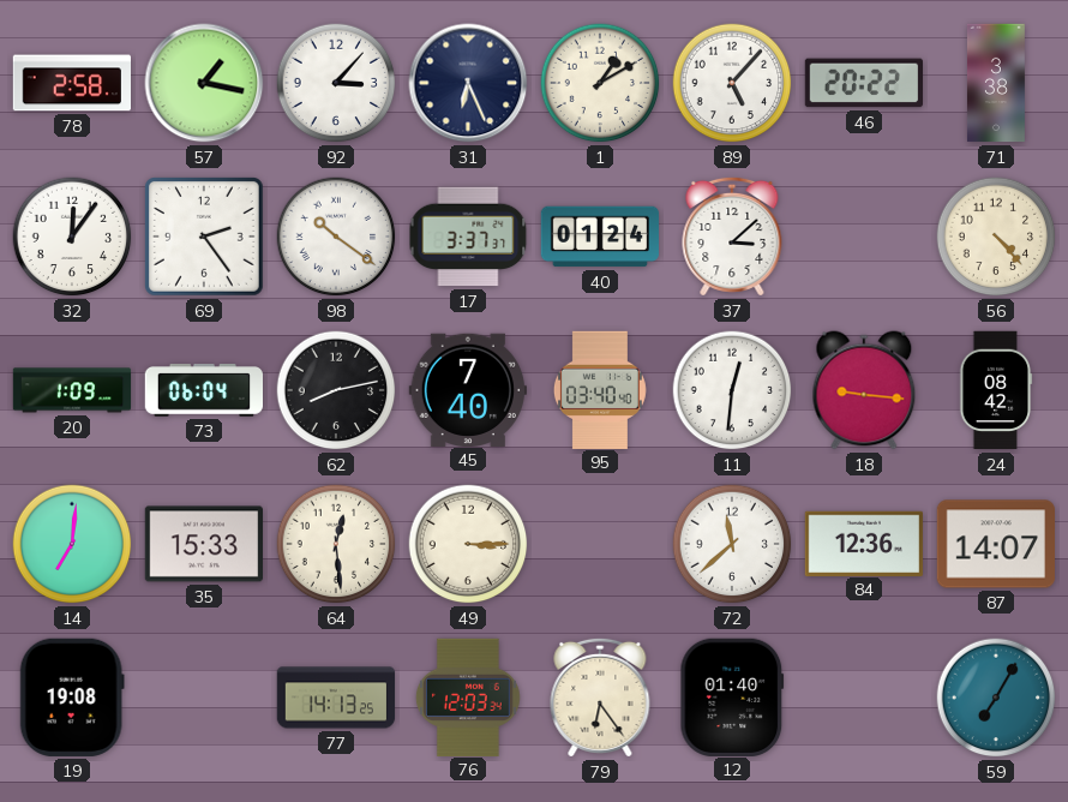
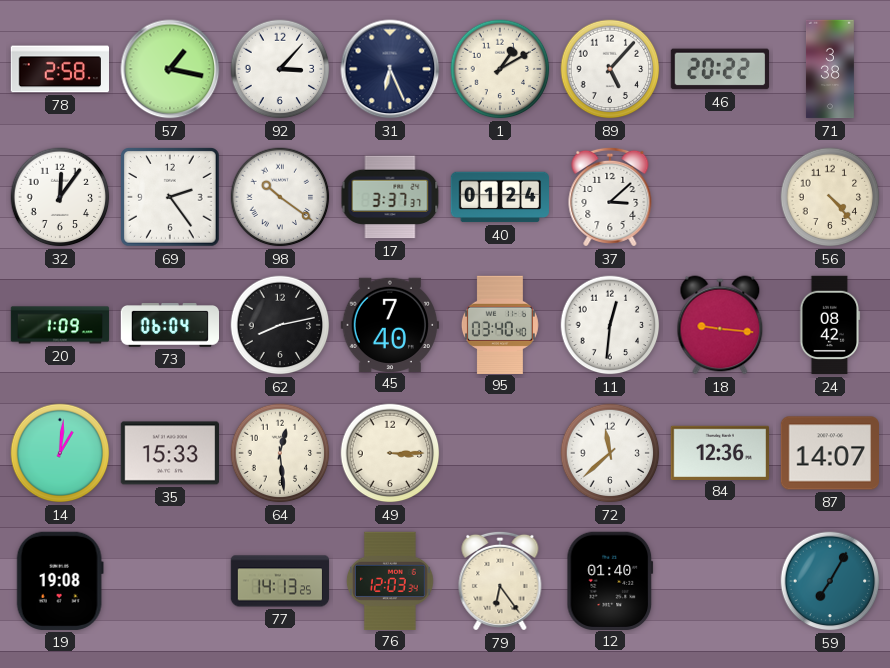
14: 7:01 -> 1:01
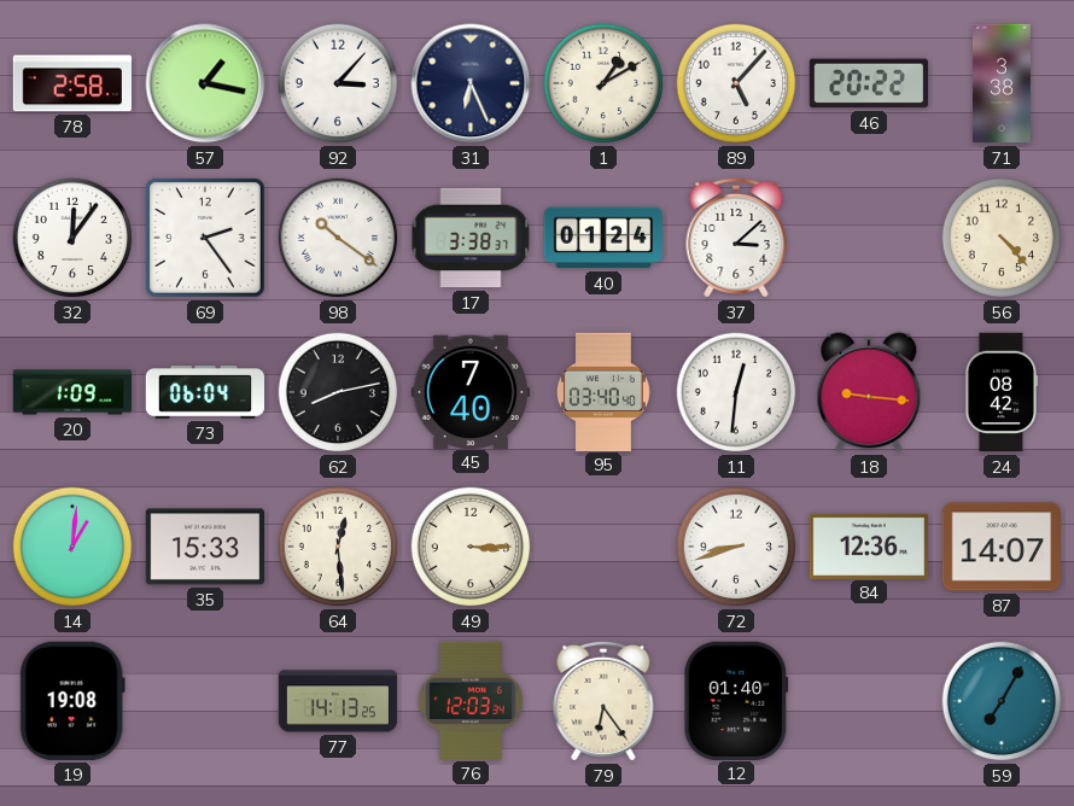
17: 3:37 -> 3:38
72: 11:38 -> 8:42
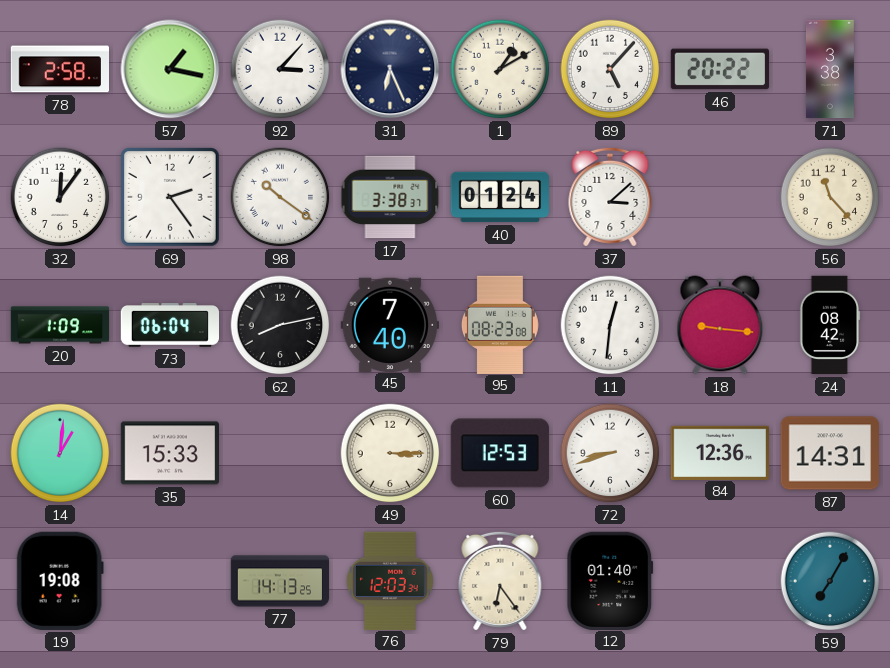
56: 4:23 -> 11:23
95: 03:40 -> 08:23
64: 12:29 -> none
60: none -> 12:53
87: 14:07 -> 14:31
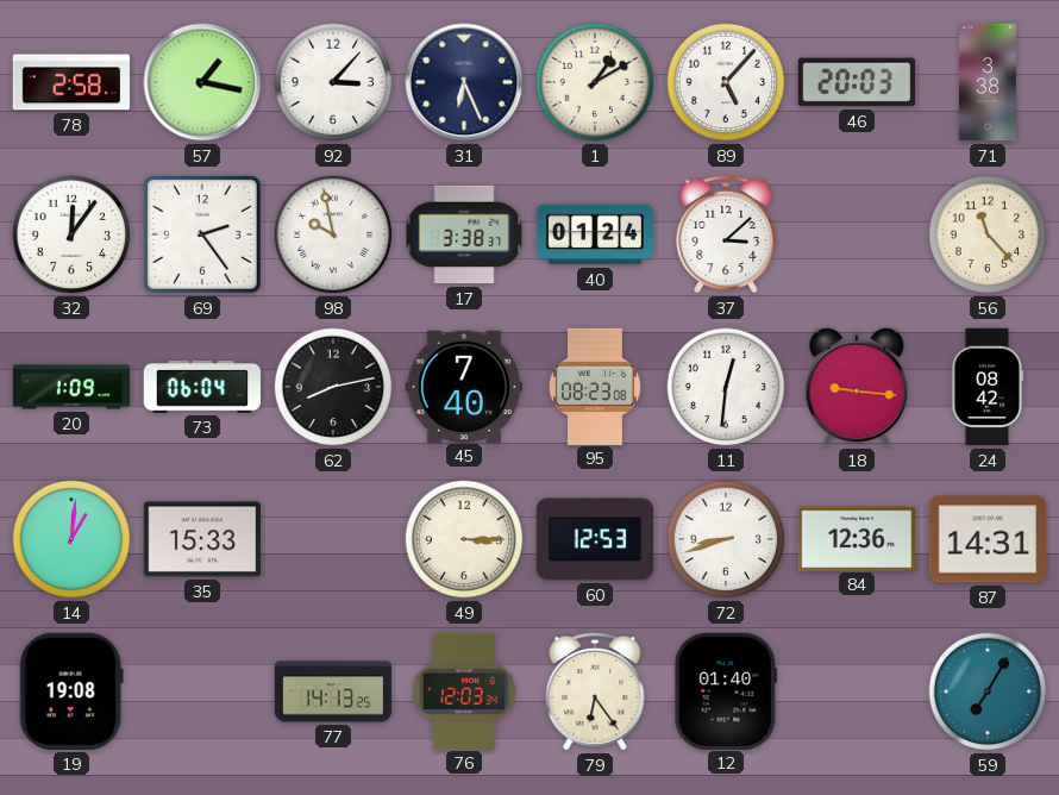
46: 20:22 -> 20:03
98: 10:21 -> 9:58
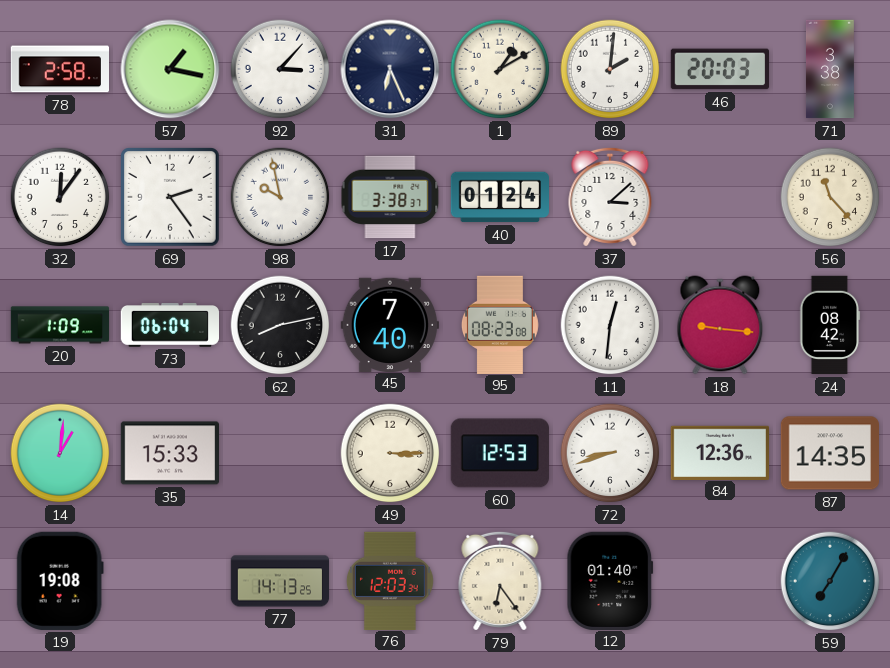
89: 5:07 -> 2:01
87: 14:31 -> 14:35
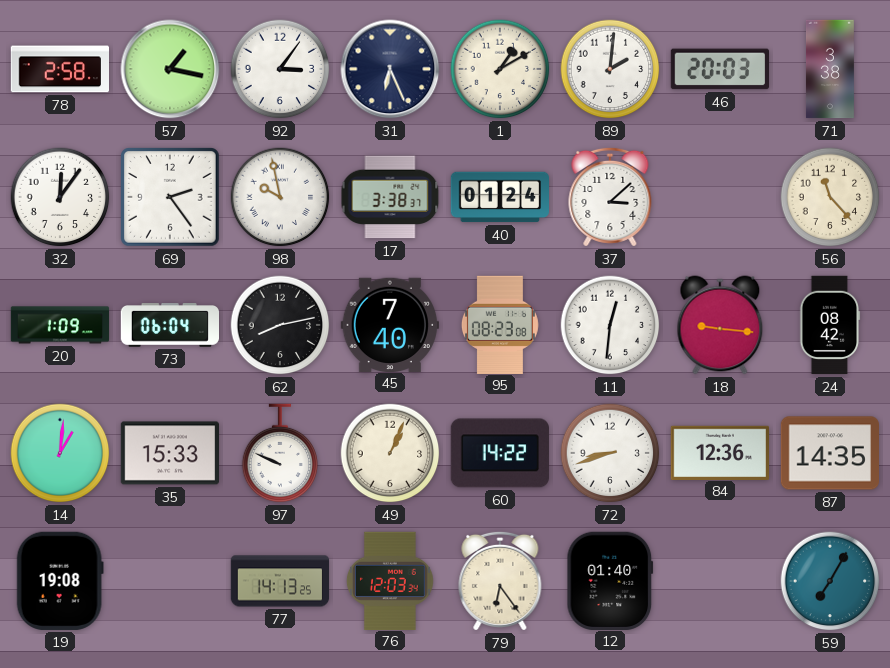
92: 3:07 -> 3:06
97: none -> 9:49
49: 3:15 -> 1:04
60: 12:53 -> 14:22
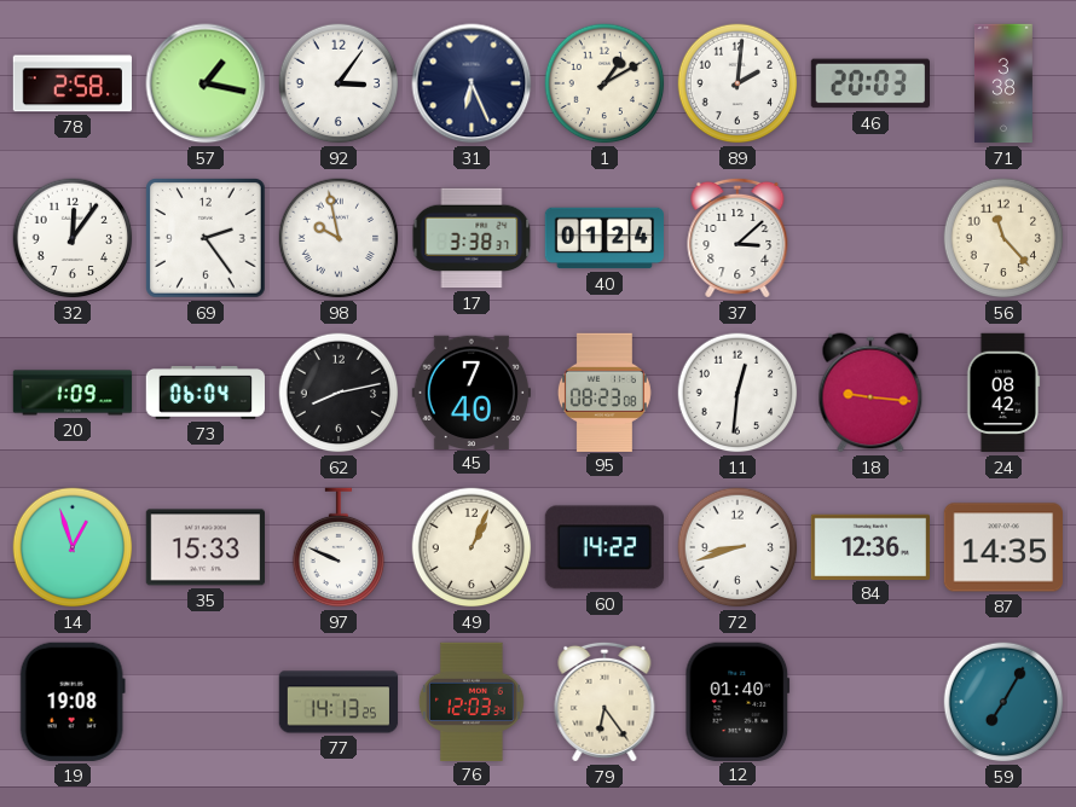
14: 1:01 -> 12:57
